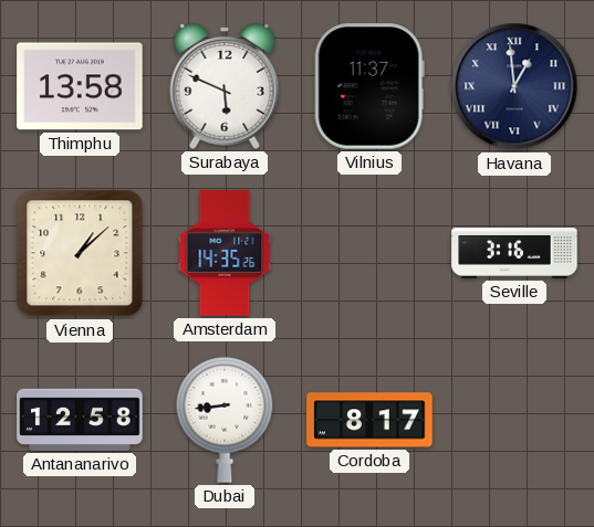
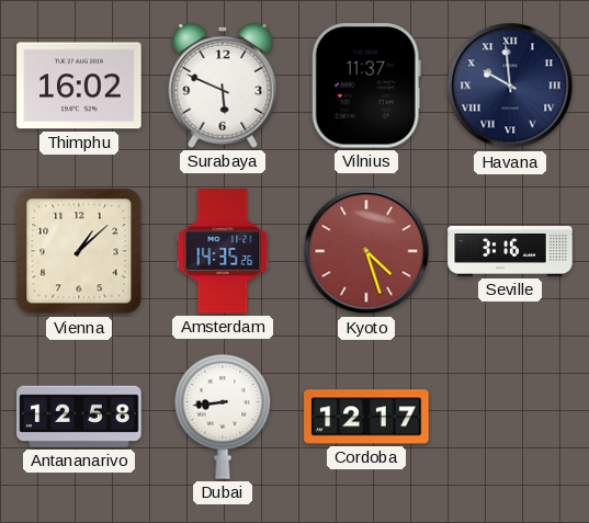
Thimphu: 13:58 -> 16:02
Havana: 12:59 -> 9:59
Kyoto: none -> 4:27
Cordoba: 8:17 -> 12:17
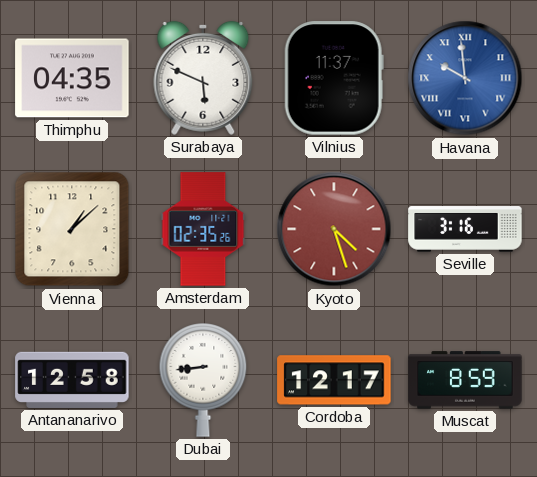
Thimphu: 16:02 -> 04:35
Havana dial: navy -> blue
Amsterdam: 14:35 -> 02:35
Muscat: none -> 8:59
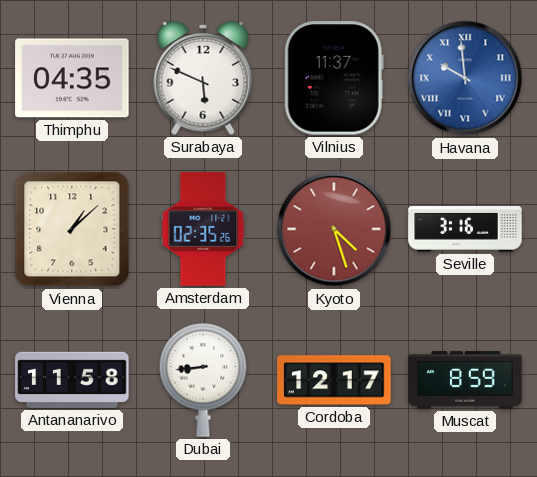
Antananarivo: 12:58 -> 11:58
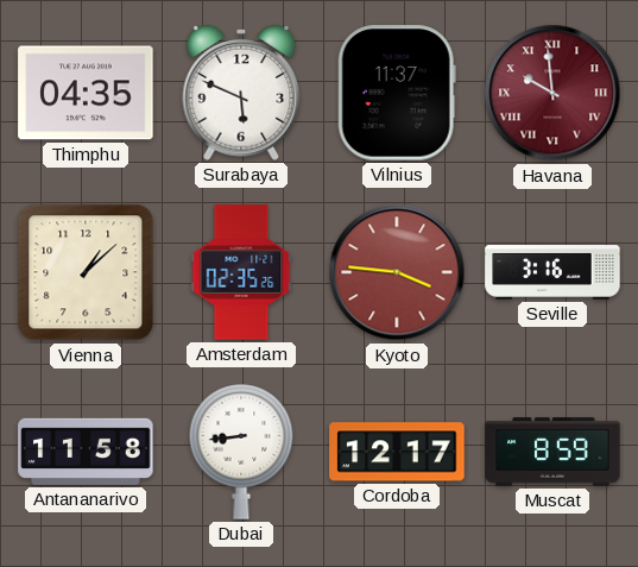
Havana dial: blue -> burgundy
Kyoto: 4:27 -> 3:46
